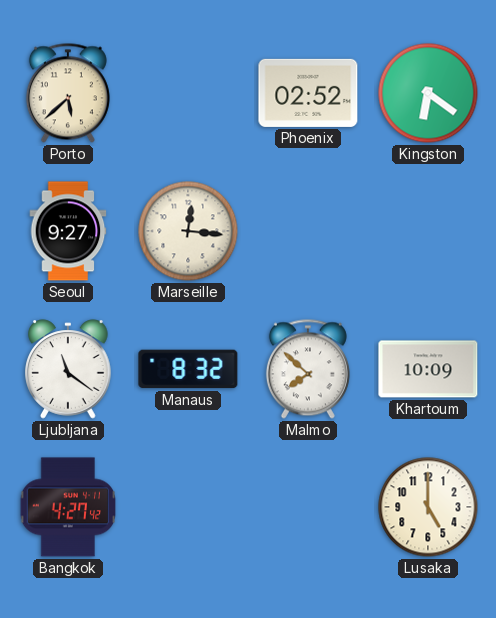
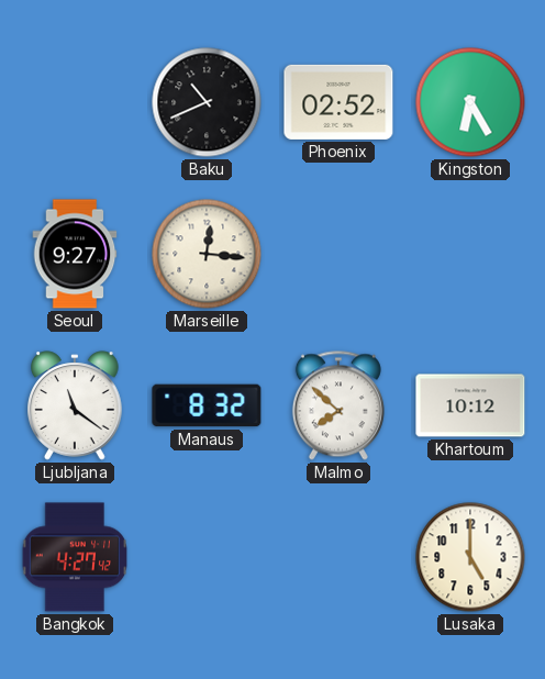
Porto: 5:38 -> none
Baku: none -> 10:41
Kingston: 6:21 -> 6:25
Khartoum: 10:09 -> 10:12
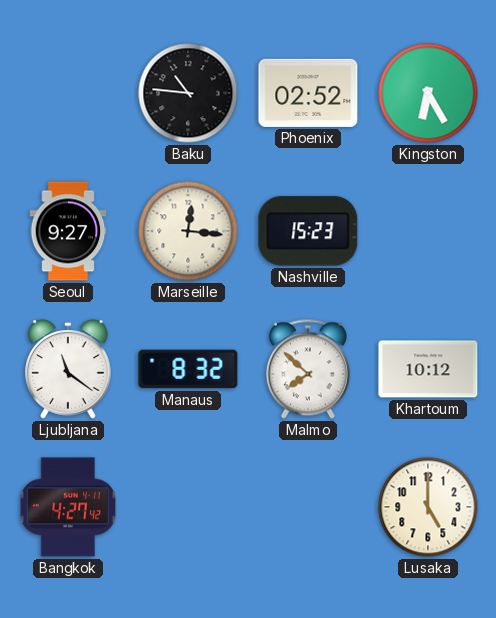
Baku: 10:41 -> 10:46
Nashville: none -> 15:23
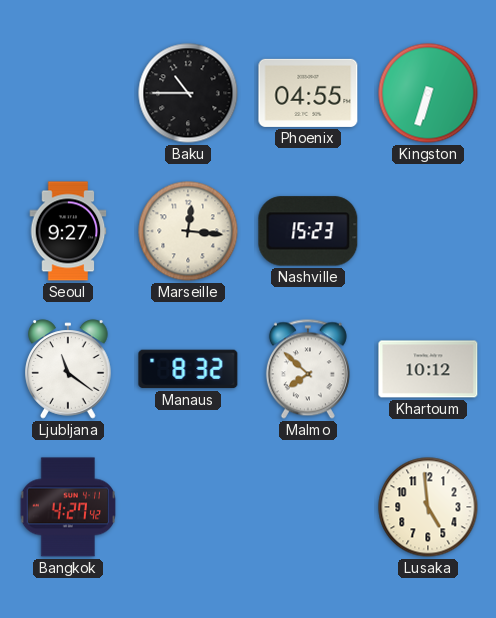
Baku: 10:46 -> 10:45
Phoenix: 02:52 -> 04:55
Kingston: 6:25 -> 6:33
Lusaka: 5:00 -> 4:59
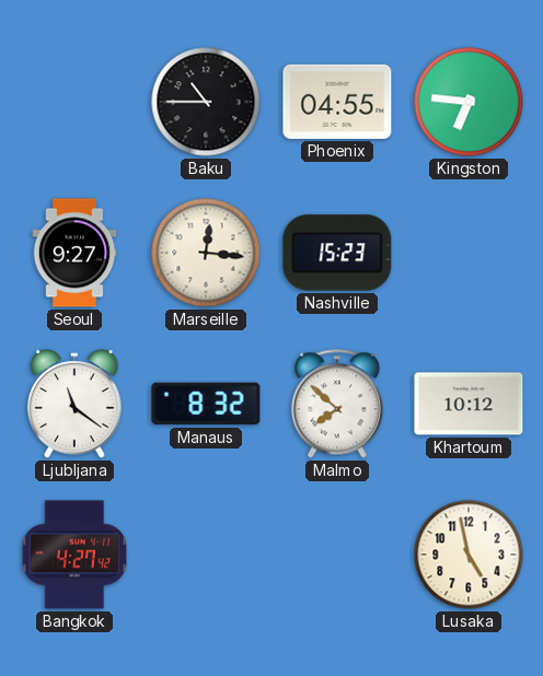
Kingston: 6:33 -> 6:46
Lusaka: 4:59 -> 4:58
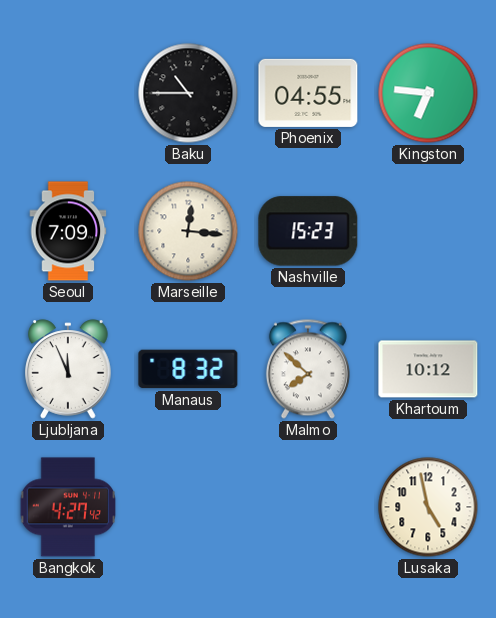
Seoul: 9:27 -> 7:09
Ljubljana: 11:21 -> 11:56
